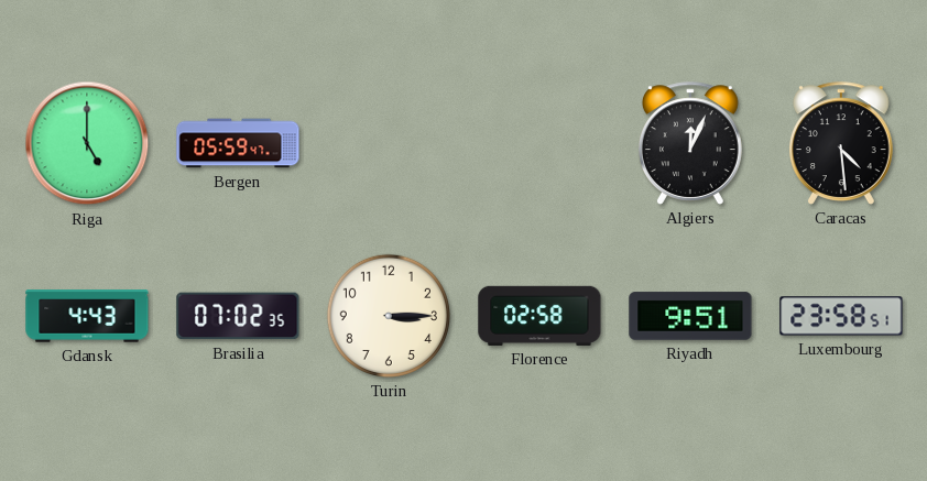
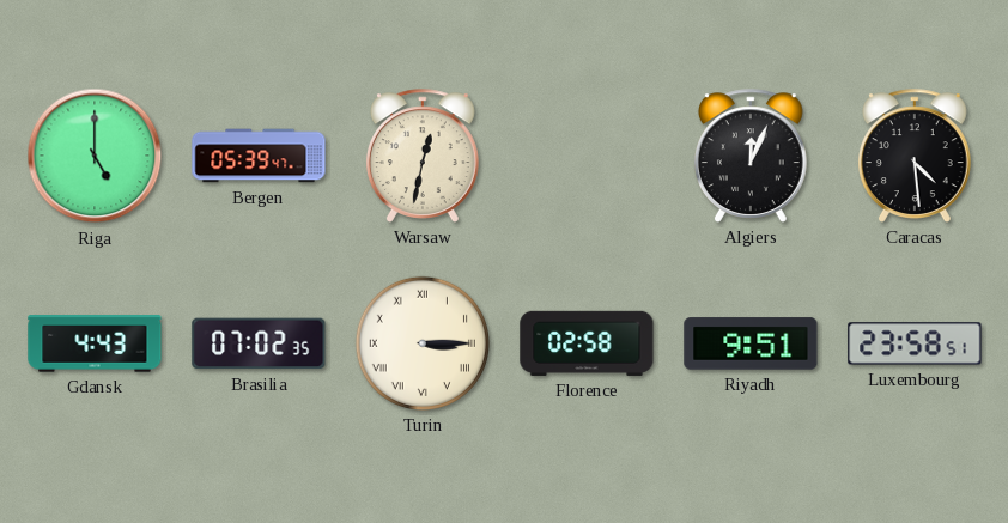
Bergen: 05:59 -> 05:39
Warsaw: none -> 12:32
Turin numerals: Arabic -> Roman
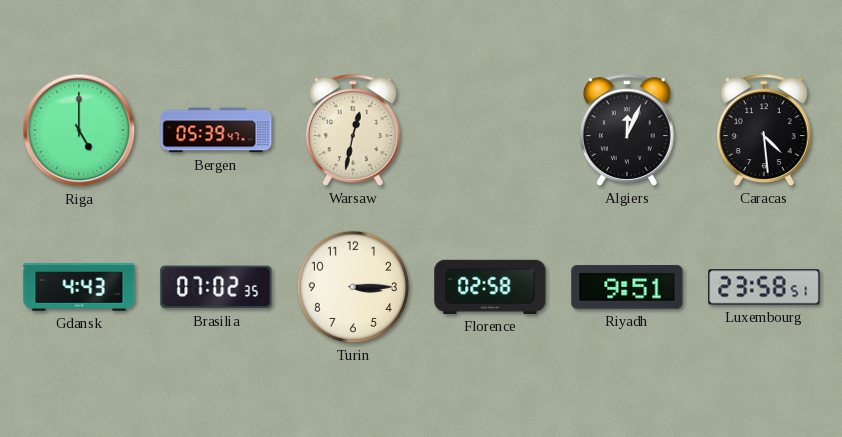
Turin numerals: Roman -> Arabic
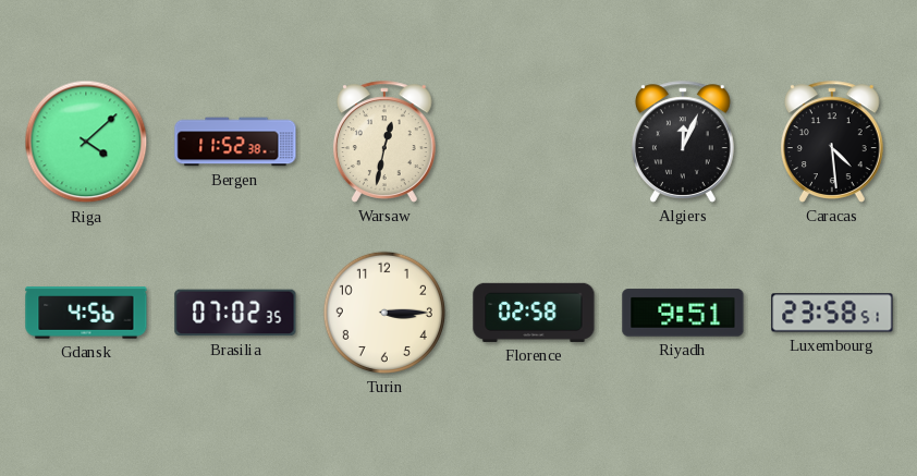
Riga: 5:00 -> 4:08
Bergen: 05:39 -> 11:52
Gdansk: 4:43 -> 4:56
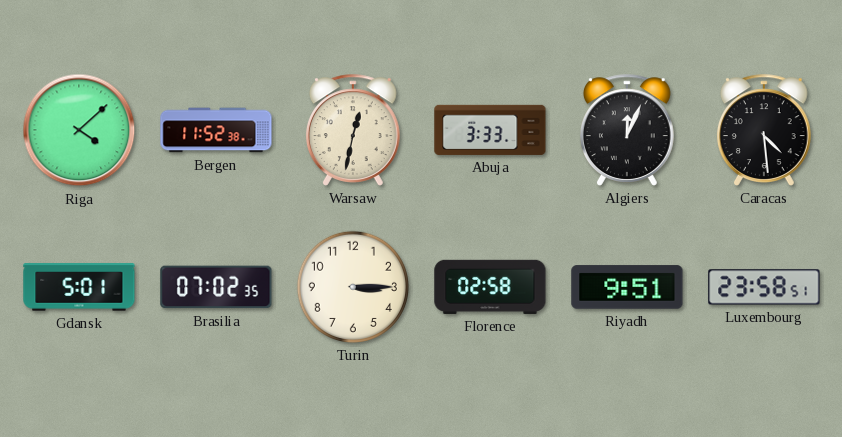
Abuja: none -> 3:33
Gdansk: 4:56 -> 5:01
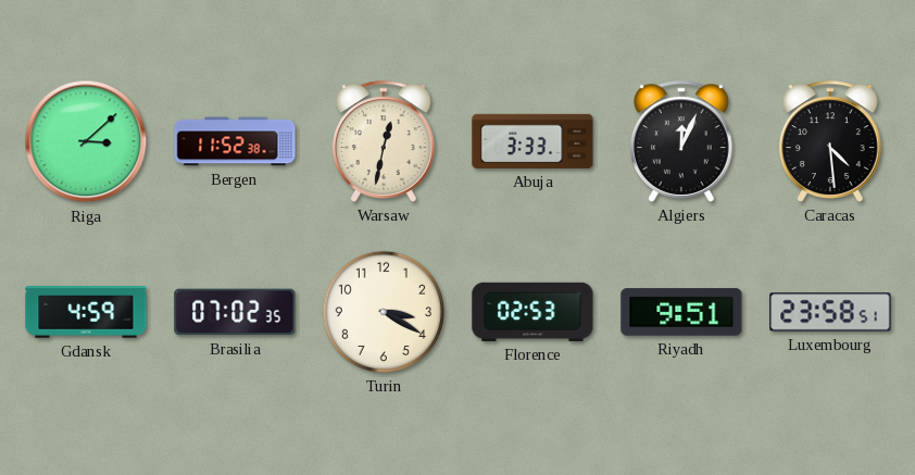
Riga: 4:08 -> 3:08
Gdansk: 5:01 -> 4:59
Turin: 3:15 -> 3:20
Florence: 02:58 -> 02:53
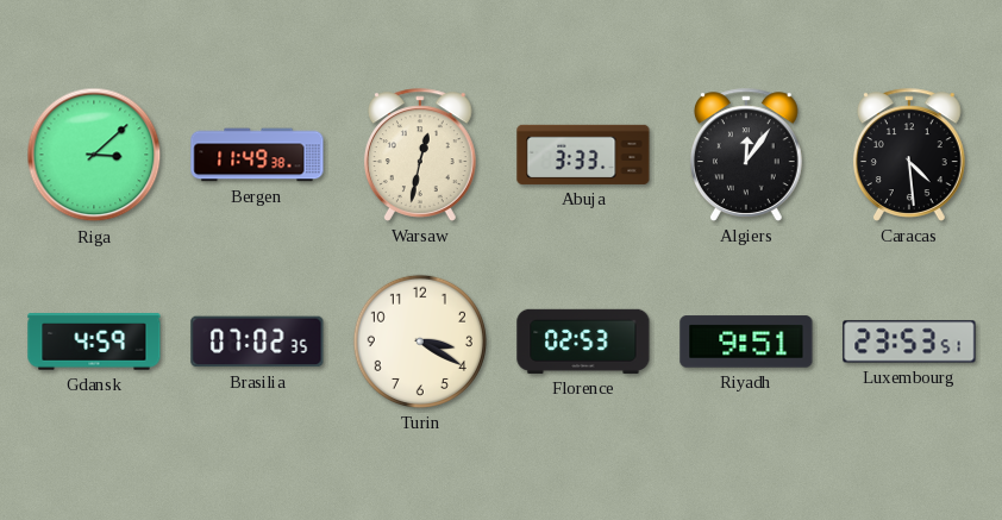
Bergen: 11:52 -> 11:49
Algiers: 12:04 -> 12:06
Luxembourg: 23:58 -> 23:53
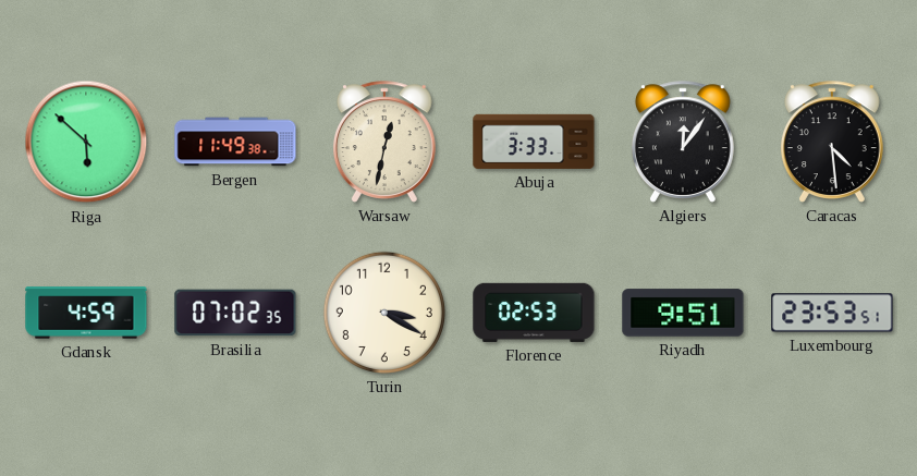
Riga: 3:08 -> 5:52
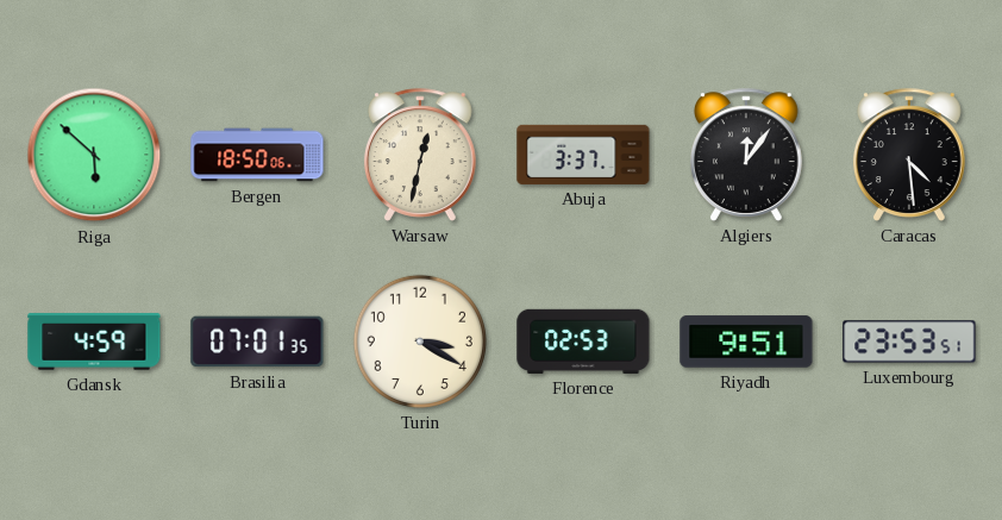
Bergen: 11:49 -> 18:50
Abuja: 3:33 -> 3:37
Brasilia: 07:02 -> 07:01
